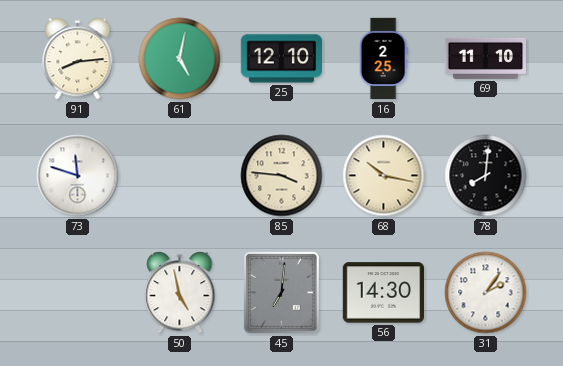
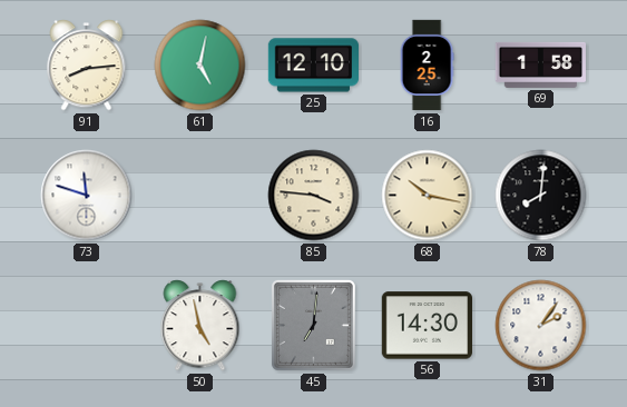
69: 11:10 -> 1:58
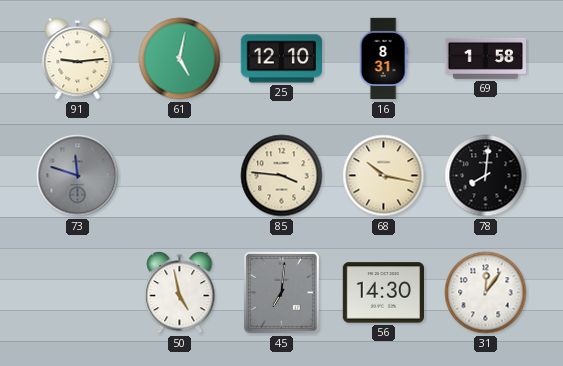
91: 8:14 -> 9:14
16: 2:25 -> 8:31
73 dial: white -> grey
31: 2:06 -> 12:06
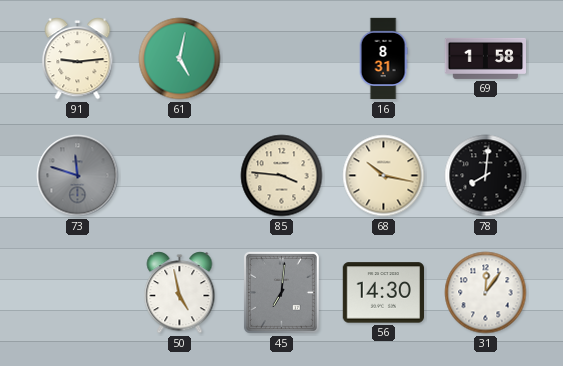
25: 12:10 -> none
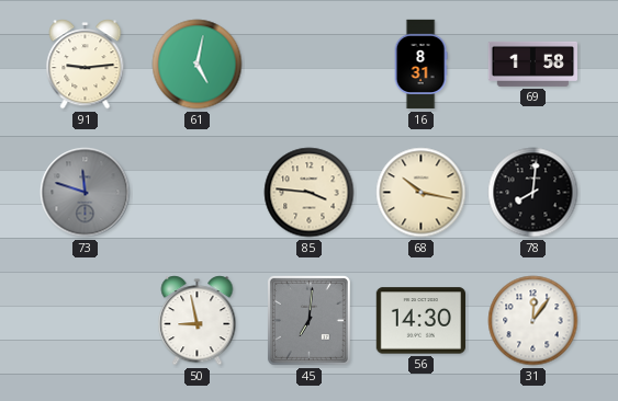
50: 4:58 -> 8:58
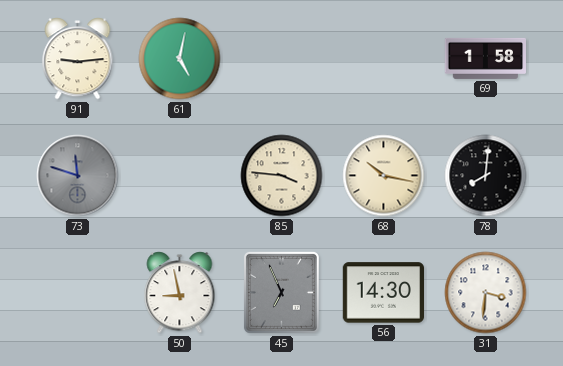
16: 8:31 -> none
45: 7:01 -> 6:56
31: 12:06 -> 3:31
